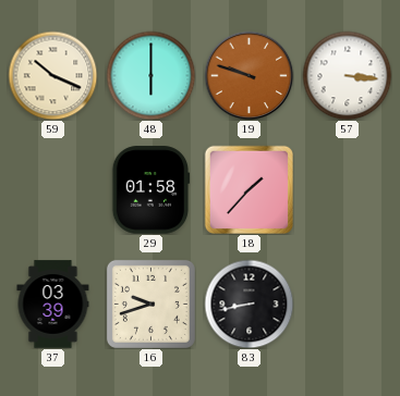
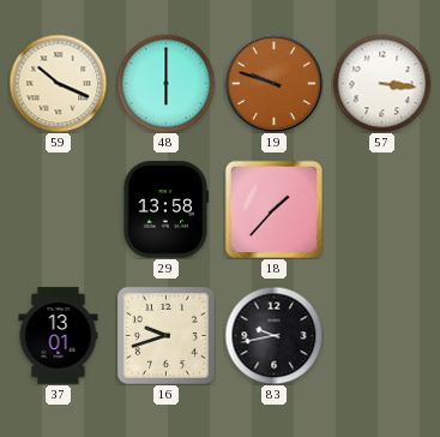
29: 01:58 -> 13:58
37: 03:39 -> 13:01
83: 8:43 -> 9:43
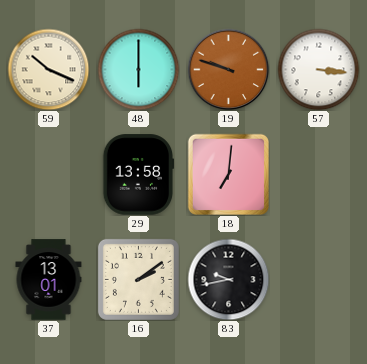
18: 1:37 -> 7:01
16: 9:42 -> 2:09
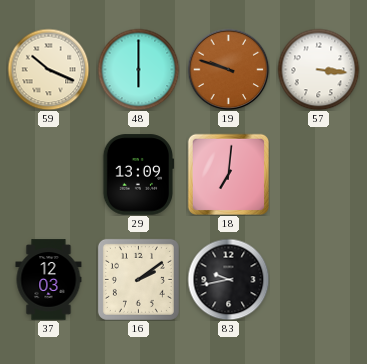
29: 13:58 -> 13:09
37: 13:01 -> 12:03
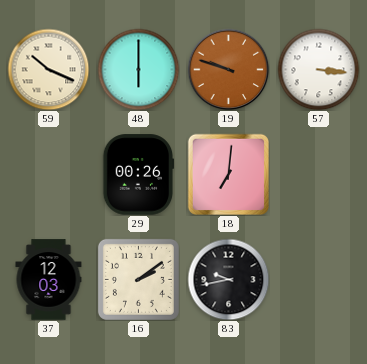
29: 13:09 -> 00:26
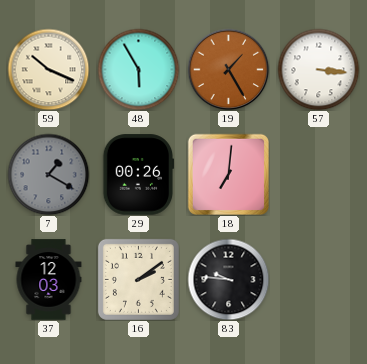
48: 6:00 -> 5:55
19: 9:48 -> 1:25
7: none -> 1:20
83: 9:43 -> 9:46
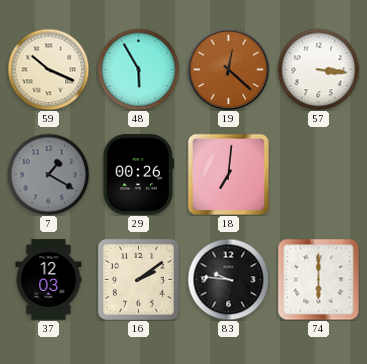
19: 1:25 -> 12:22
74: none -> 6:00
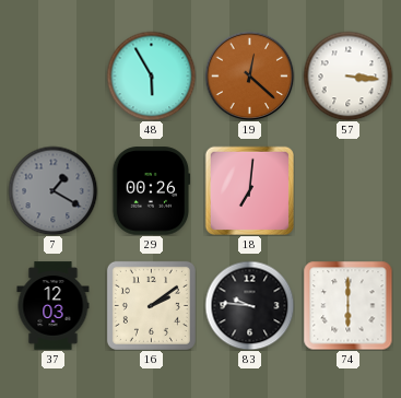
59: 10:19 -> none
